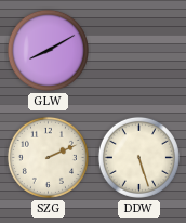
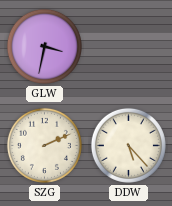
GLW: 8:10 -> 3:32
DDW: 5:27 -> 5:23
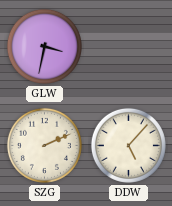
DDW: 5:23 -> 5:07
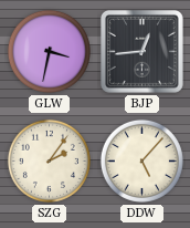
BJP: none -> 12:44
SZG: 2:11 -> 2:06
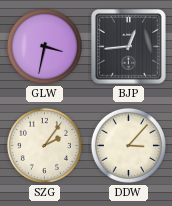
DDW: 5:07 -> 3:07
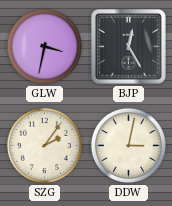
BJP: 12:44 -> 12:25
DDW: 3:07 -> 3:02
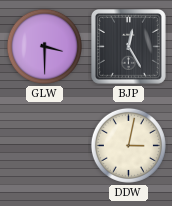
GLW: 3:32 -> 3:30
SZG: 2:06 -> none
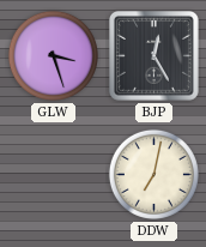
GLW: 3:30 -> 3:27
DDW: 3:02 -> 7:02
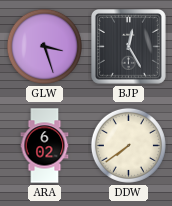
ARA: none -> 6:02
DDW: 7:02 -> 7:39
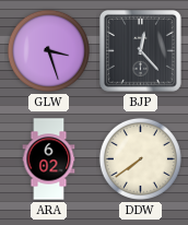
BJP: 12:25 -> 12:23
